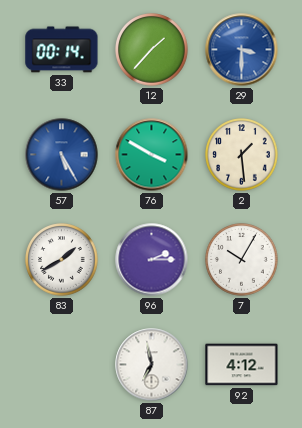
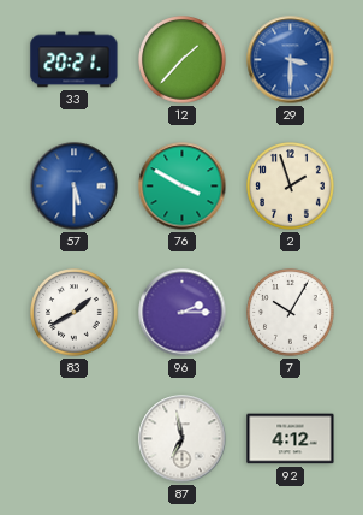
33: 00:14 -> 20:21
57: 5:25 -> 5:30
2: 1:29 -> 1:57
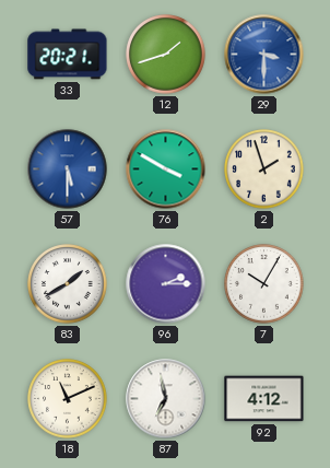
12: 1:37 -> 1:42
18: none -> 11:11
